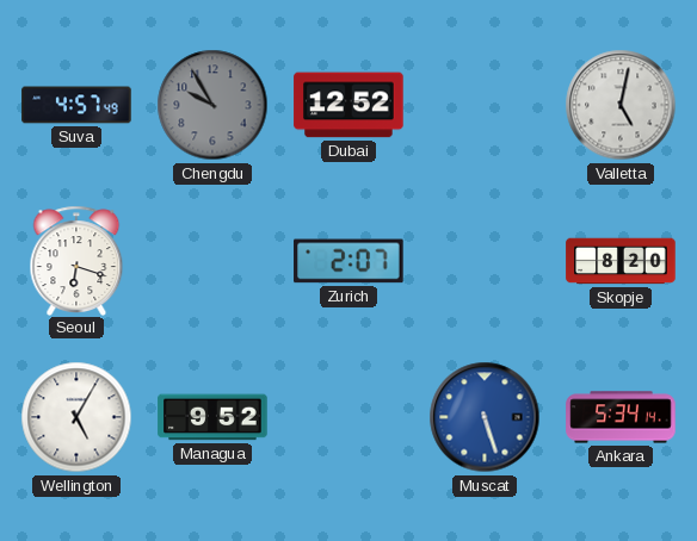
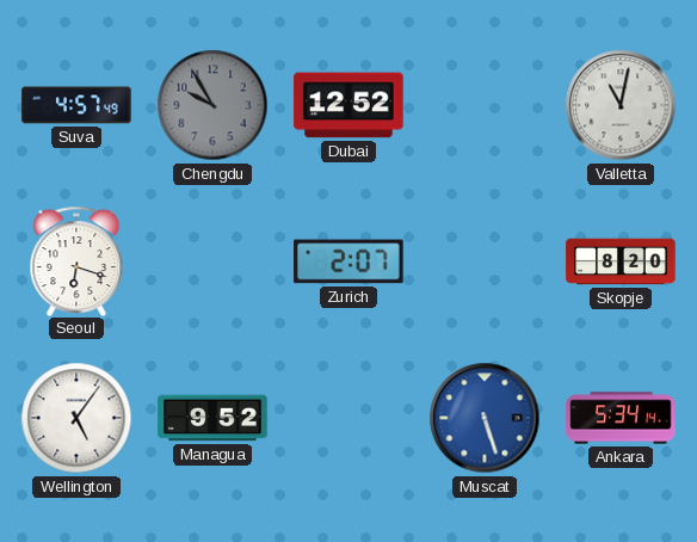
Valletta: 5:02 -> 11:02
Wellington: 5:05 -> 5:06
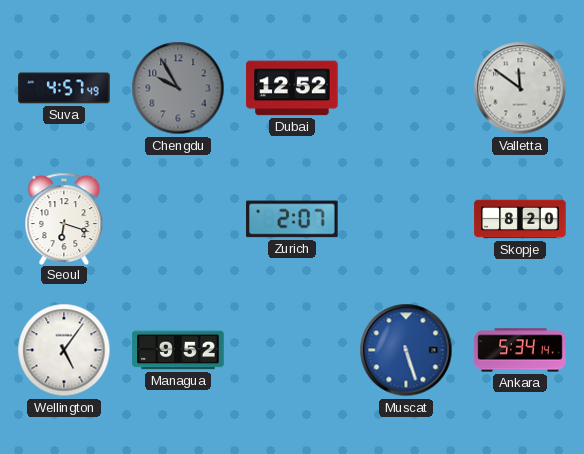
Valletta: 11:02 -> 11:51
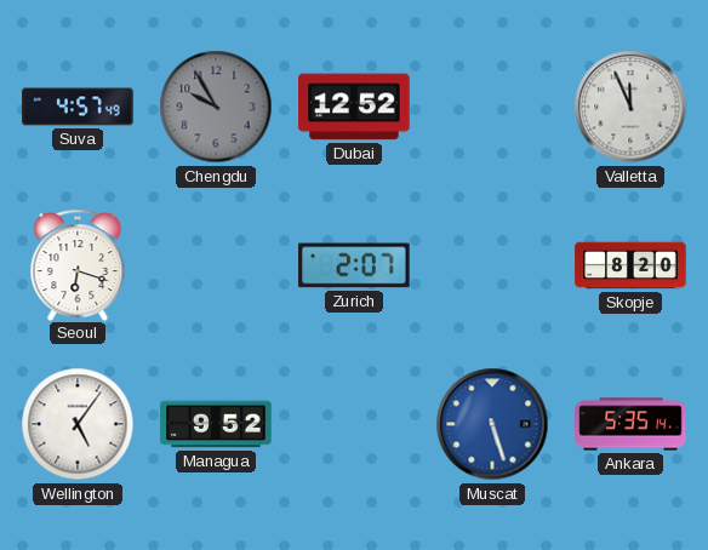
Valletta: 11:51 -> 11:56
Ankara: 5:34 -> 5:35
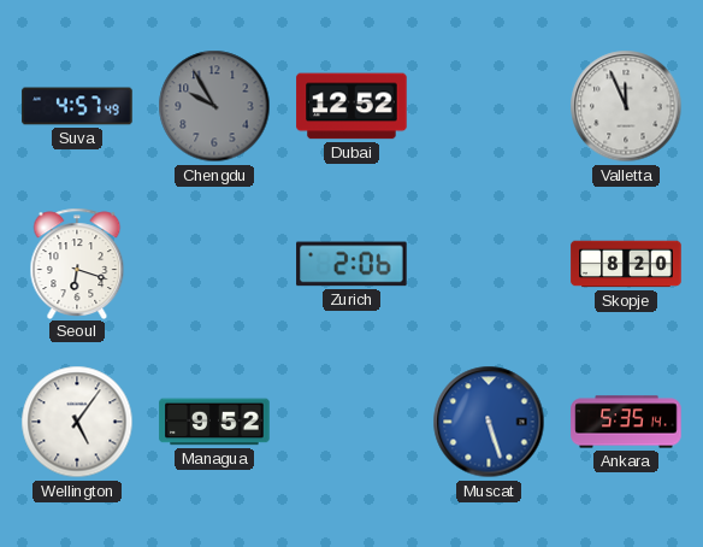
Zurich: 2:07 -> 2:06
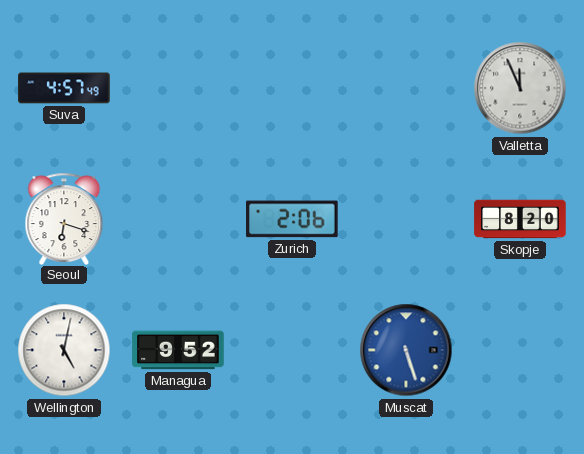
Chengdu: 9:55 -> none
Dubai: 12:52 -> none
Wellington: 5:06 -> 5:02
Ankara: 5:35 -> none
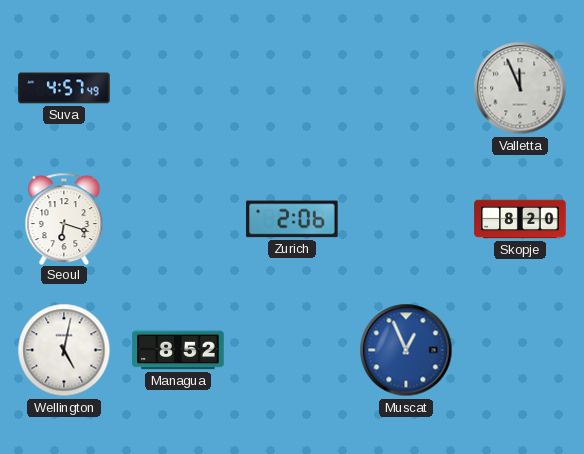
Managua: 9:52 -> 8:52
Muscat: 5:27 -> 12:56
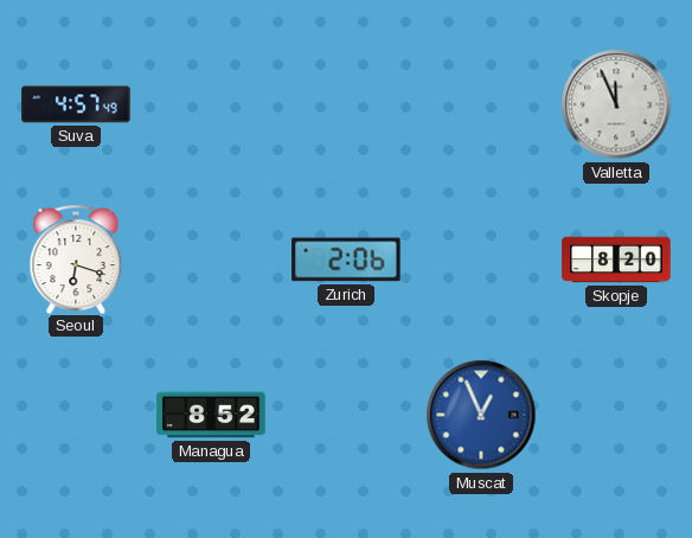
Wellington: 5:02 -> none
